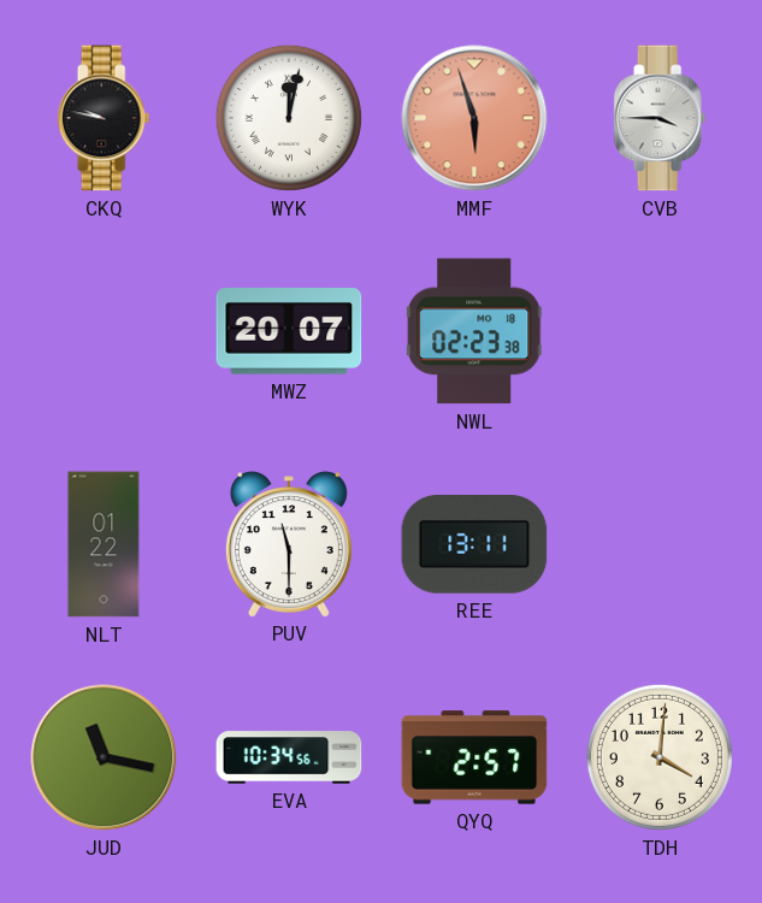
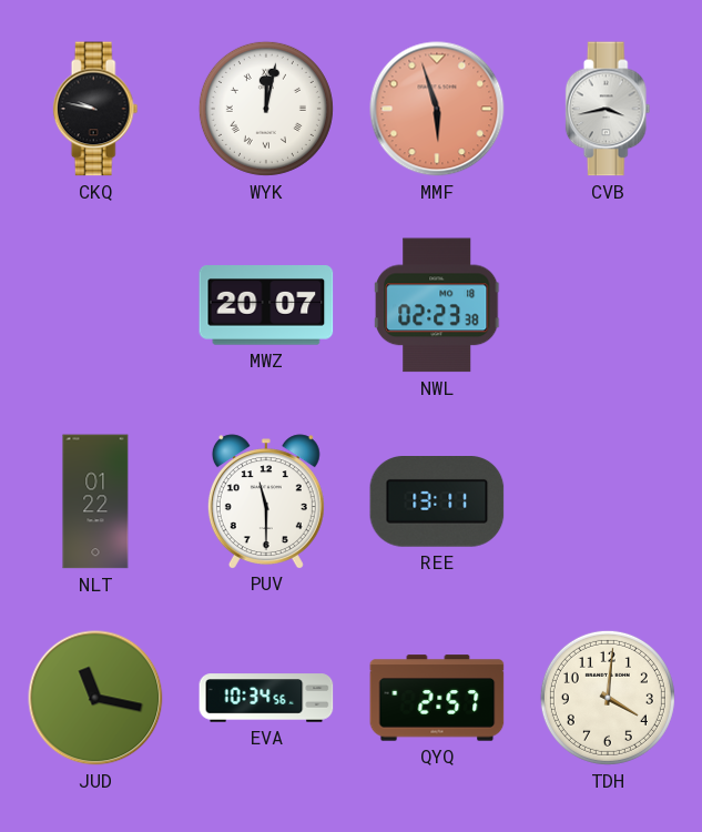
CVB: 3:45 -> 3:43
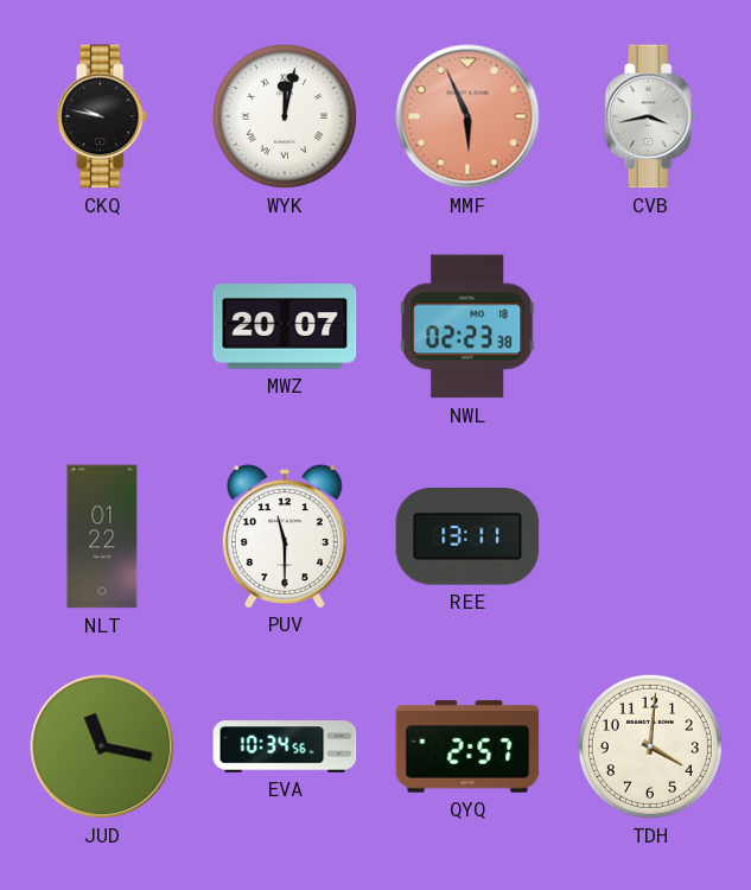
MMF: 5:57 -> 5:56
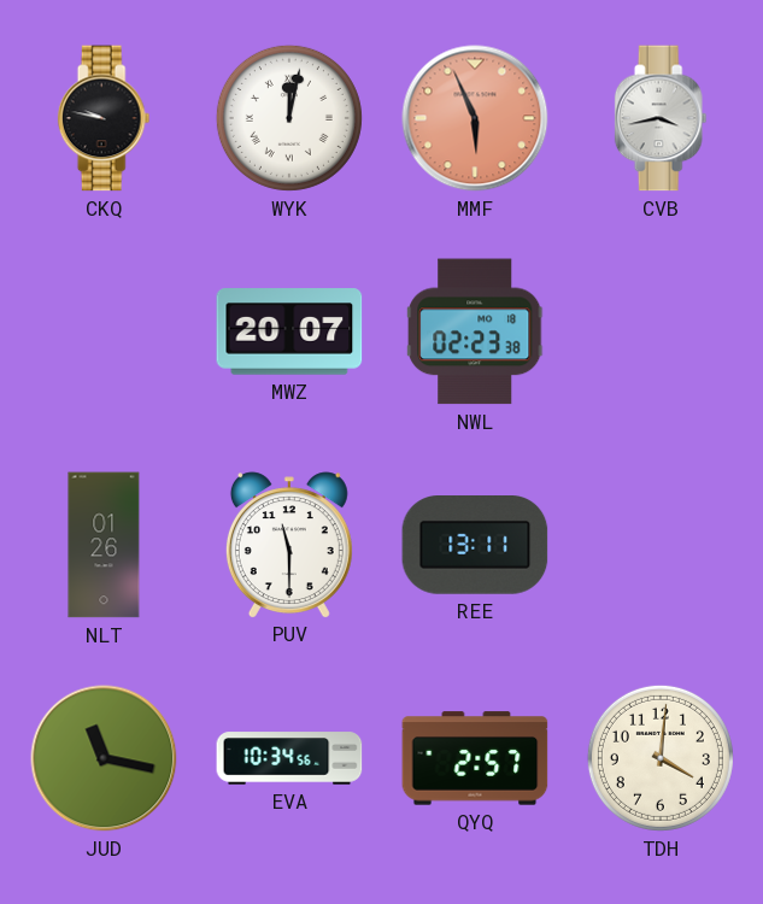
NLT: 01:22 -> 01:26
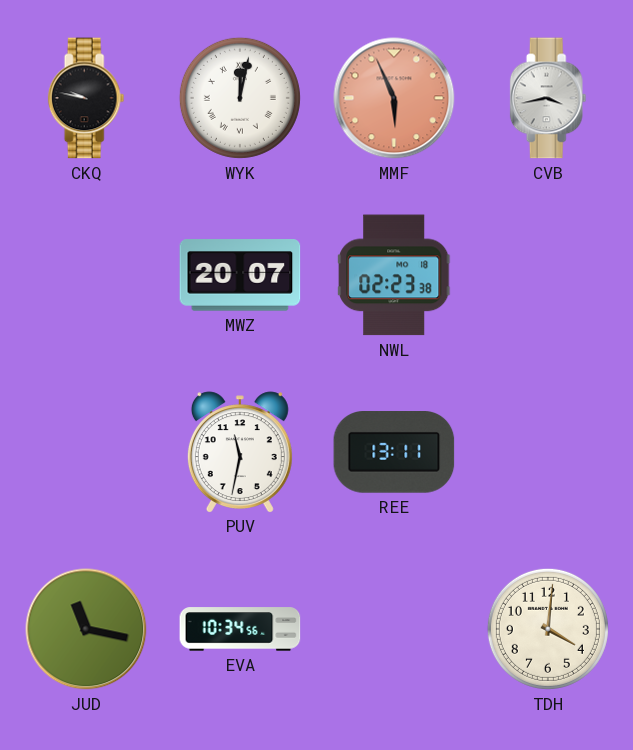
NLT: 01:26 -> none
PUV: 11:30 -> 11:32
QYQ: 2:57 -> none
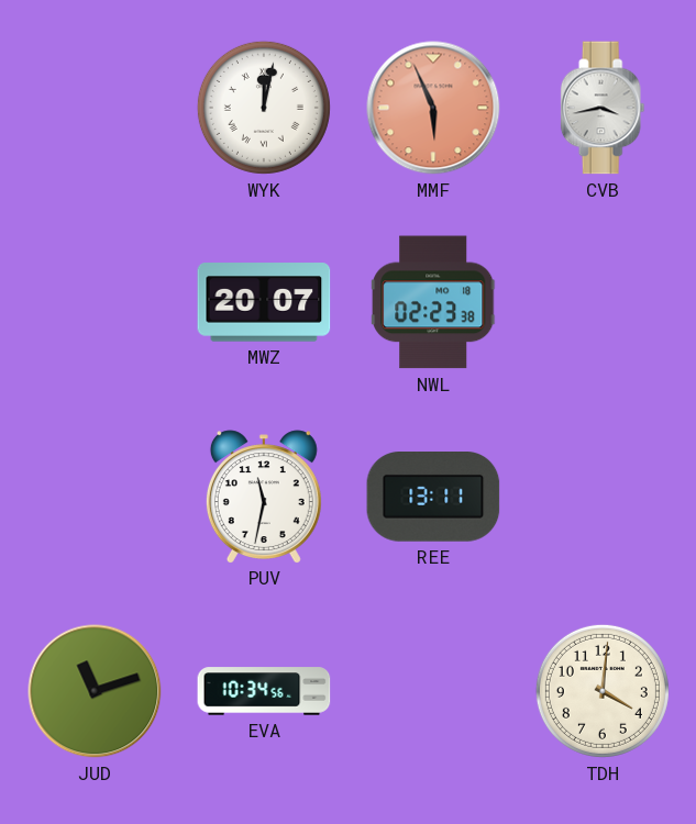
CKQ: 9:47 -> none
JUD: 11:17 -> 11:12
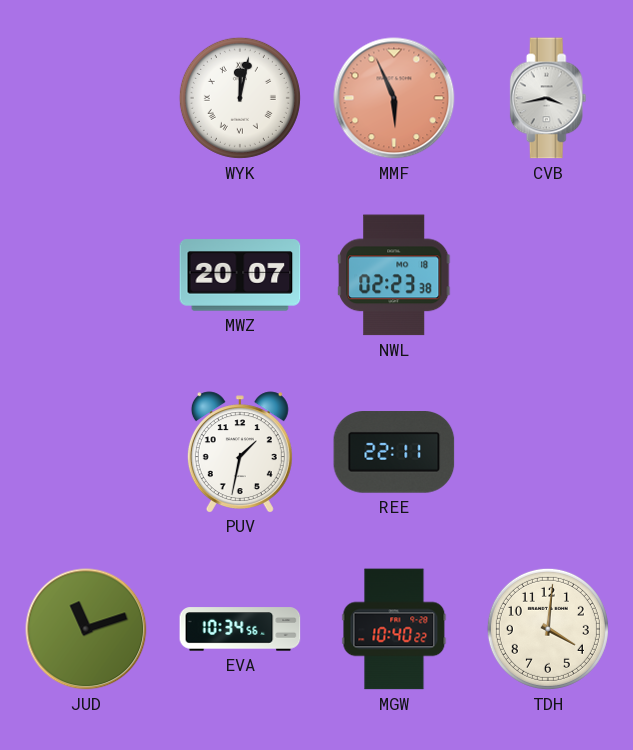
PUV: 11:32 -> 1:32
REE: 13:11 -> 22:11
MGW: none -> 10:40
